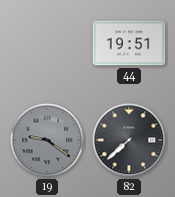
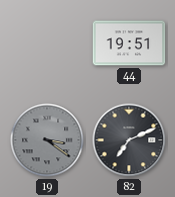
19: 9:21 -> 3:21
82: 7:38 -> 7:11
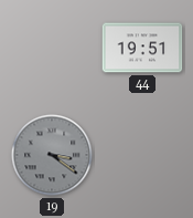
82: 7:11 -> none
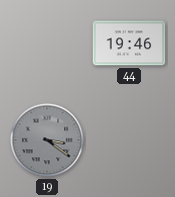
44: 19:51 -> 19:46
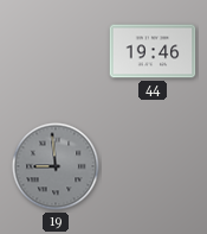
19: 3:21 -> 8:59
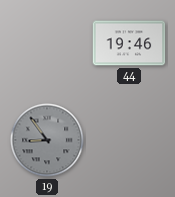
19: 8:59 -> 8:54
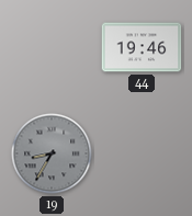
19: 8:54 -> 8:35
